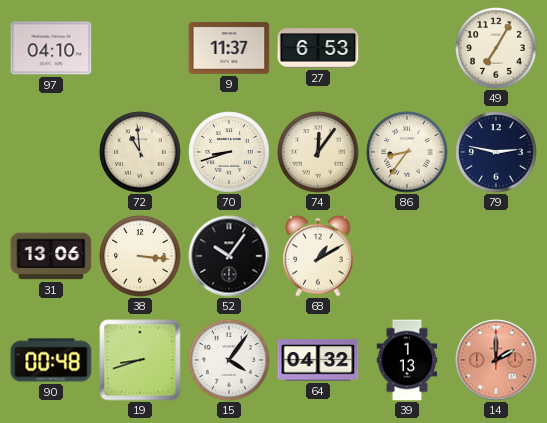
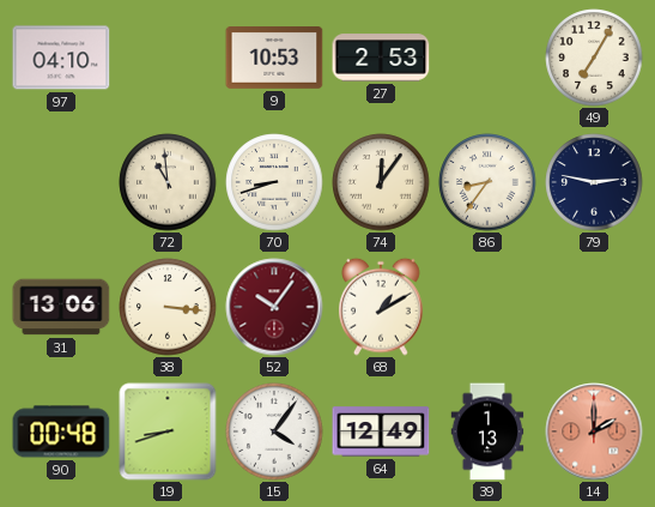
9: 11:37 -> 10:53
27: 6:53 -> 2:53
52 dial: black -> burgundy
64: 04:32 -> 12:49
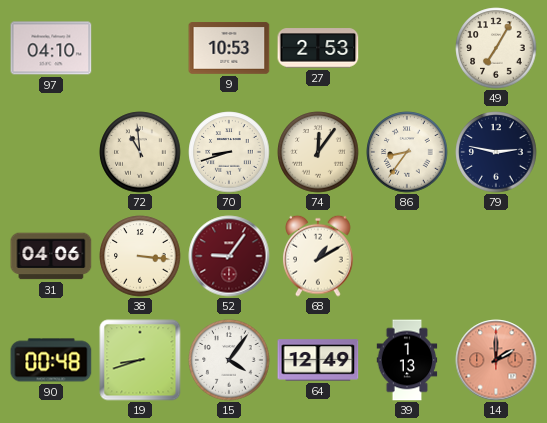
31: 13:06 -> 04:06
52: 10:06 -> 9:06
